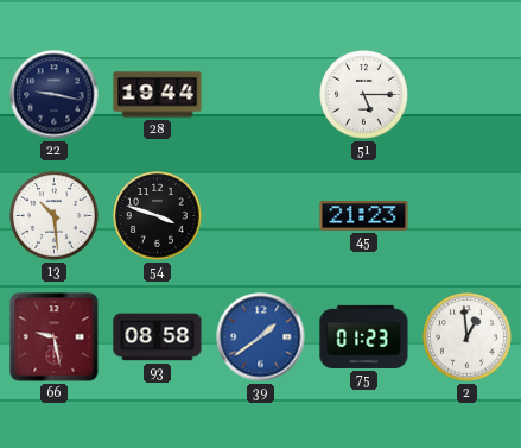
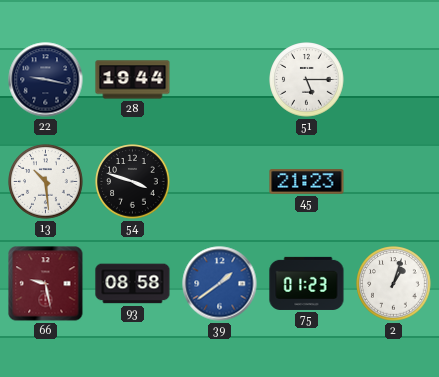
2: 12:59 -> 1:03
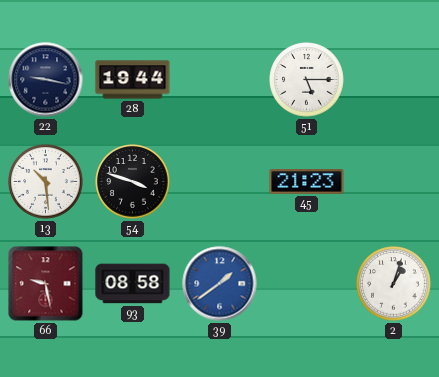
75: 01:23 -> none
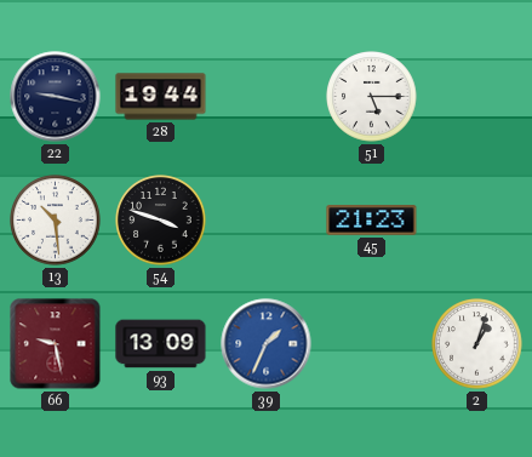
93: 08:58 -> 13:09
39: 1:39 -> 1:34
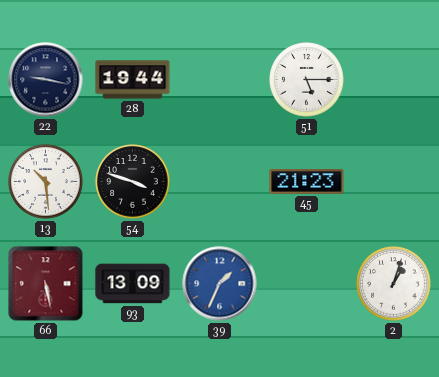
66: 9:28 -> 5:28
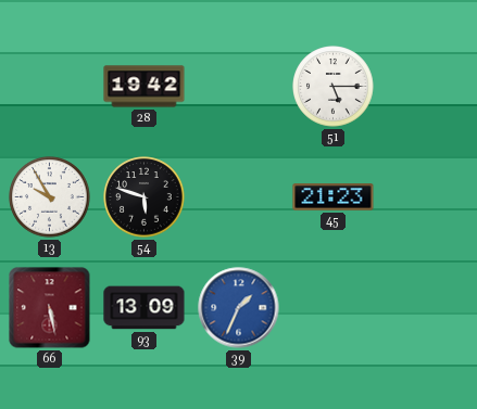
22: 9:17 -> none
28: 19:44 -> 19:42
13: 10:29 -> 9:55
54: 3:48 -> 5:48
2: 1:03 -> none
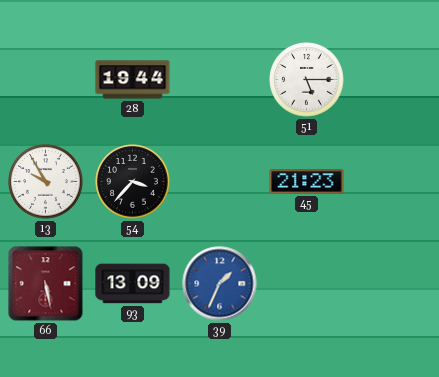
28: 19:42 -> 19:44
54: 5:48 -> 3:37
